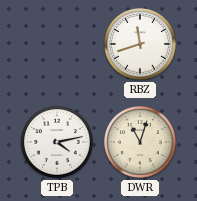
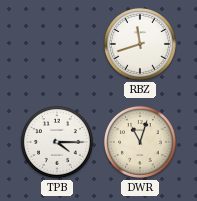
TPB: 4:13 -> 4:15
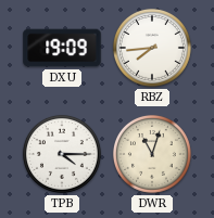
DXU: none -> 19:09
RBZ: 11:42 -> 7:44
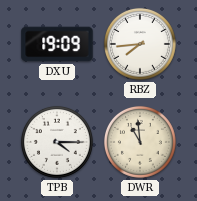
DWR: 11:03 -> 10:59
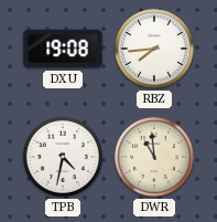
DXU: 19:09 -> 19:08
TPB: 4:15 -> 4:32
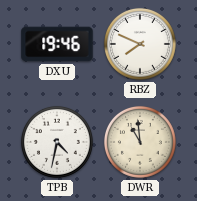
DXU: 19:08 -> 19:46
RBZ: 7:44 -> 7:49
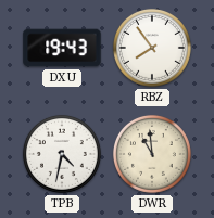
DXU: 19:46 -> 19:43
RBZ: 7:49 -> 7:54
